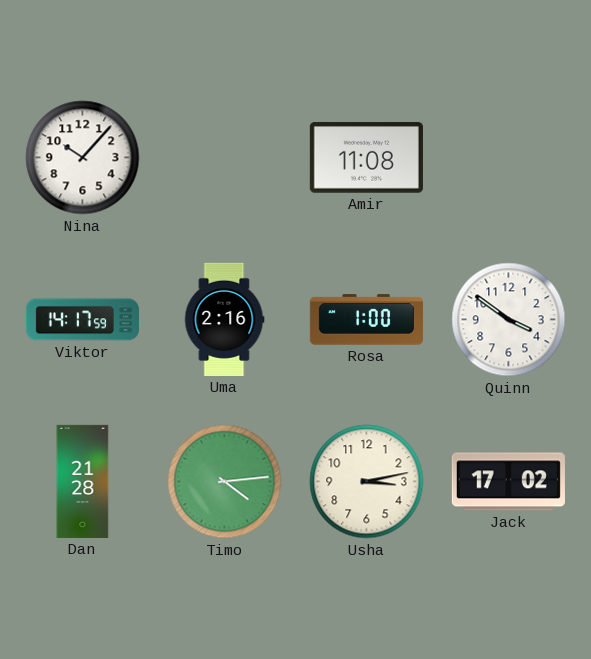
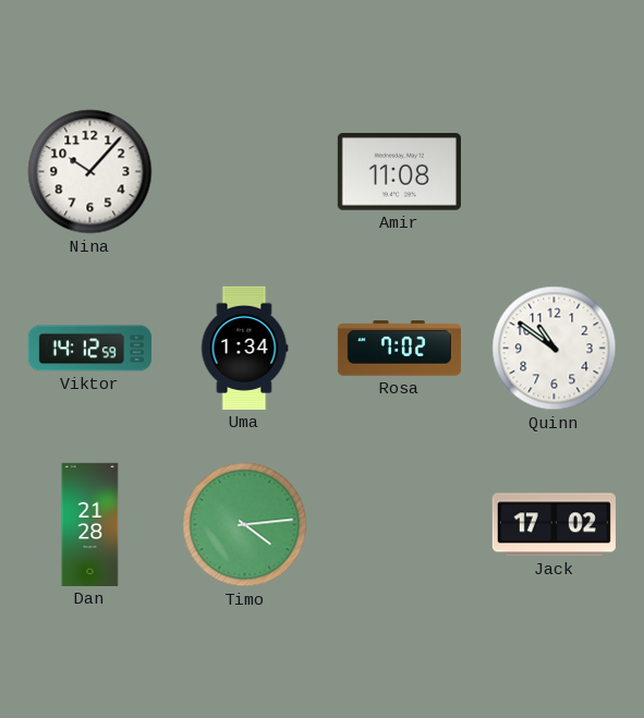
Viktor: 14:17 -> 14:12
Uma: 2:16 -> 1:34
Rosa: 1:00 -> 7:02
Quinn: 3:51 -> 10:51
Usha: 3:13 -> none
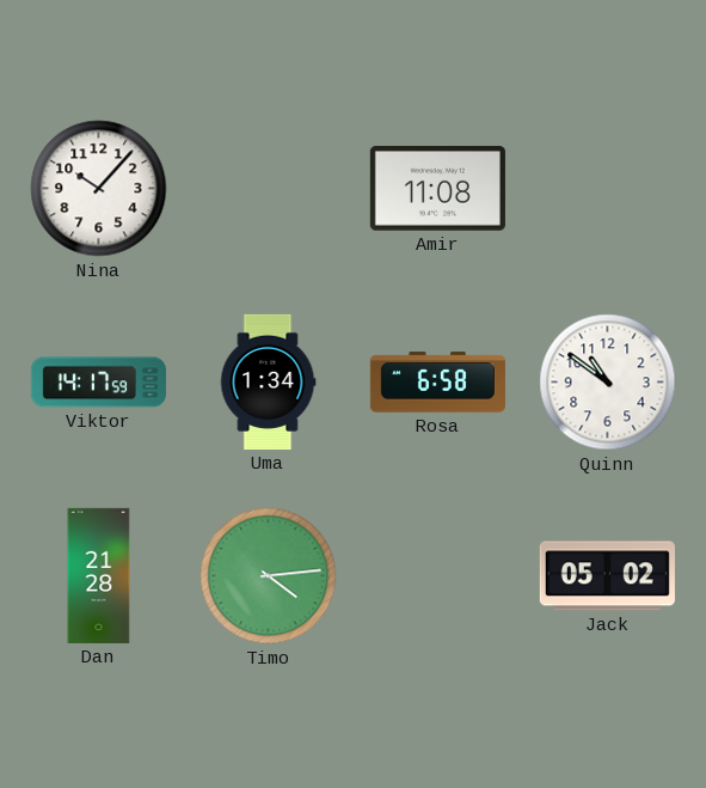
Viktor: 14:12 -> 14:17
Rosa: 7:02 -> 6:58
Jack: 17:02 -> 05:02
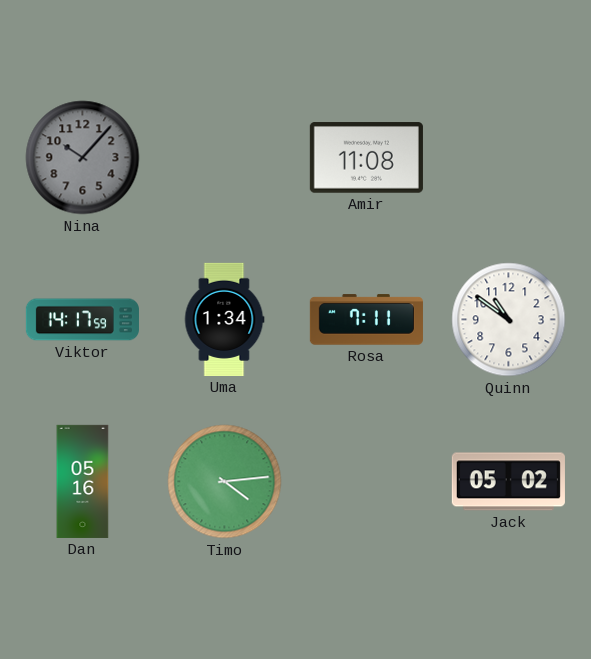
Nina dial: white -> grey
Rosa: 6:58 -> 7:11
Dan: 21:28 -> 05:16
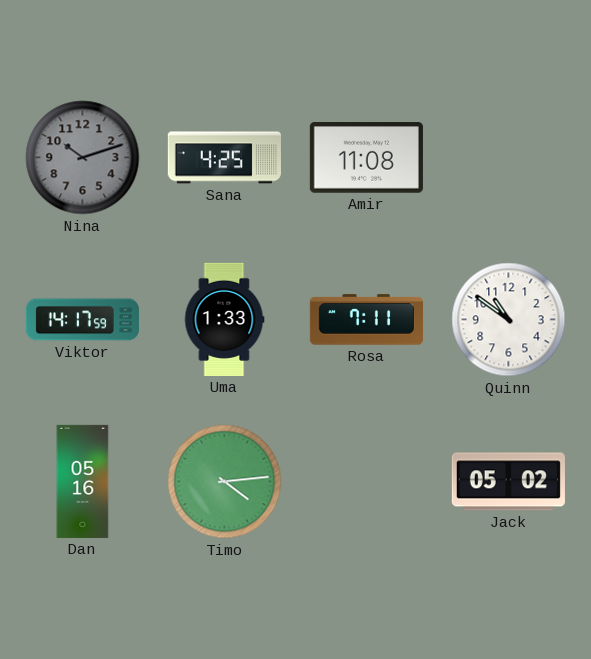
Nina: 10:07 -> 10:12
Sana: none -> 4:25
Uma: 1:34 -> 1:33
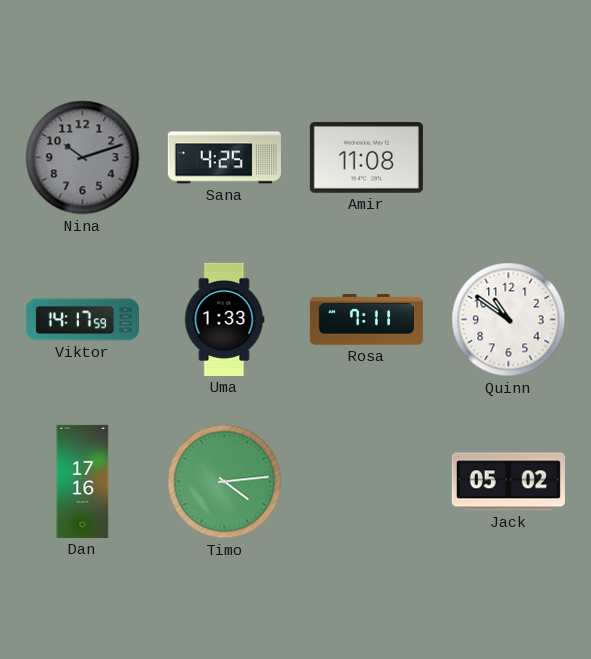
Dan: 05:16 -> 17:16
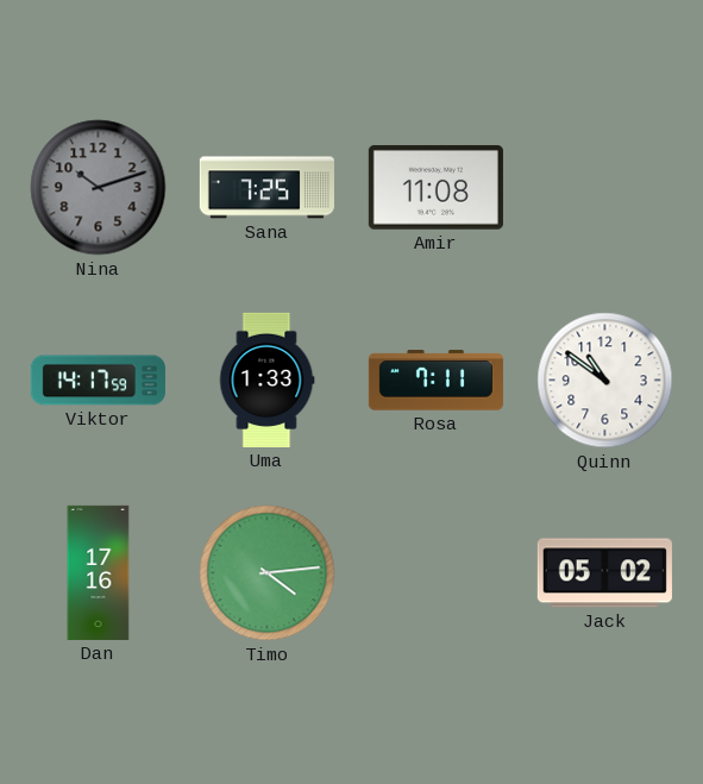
Sana: 4:25 -> 7:25
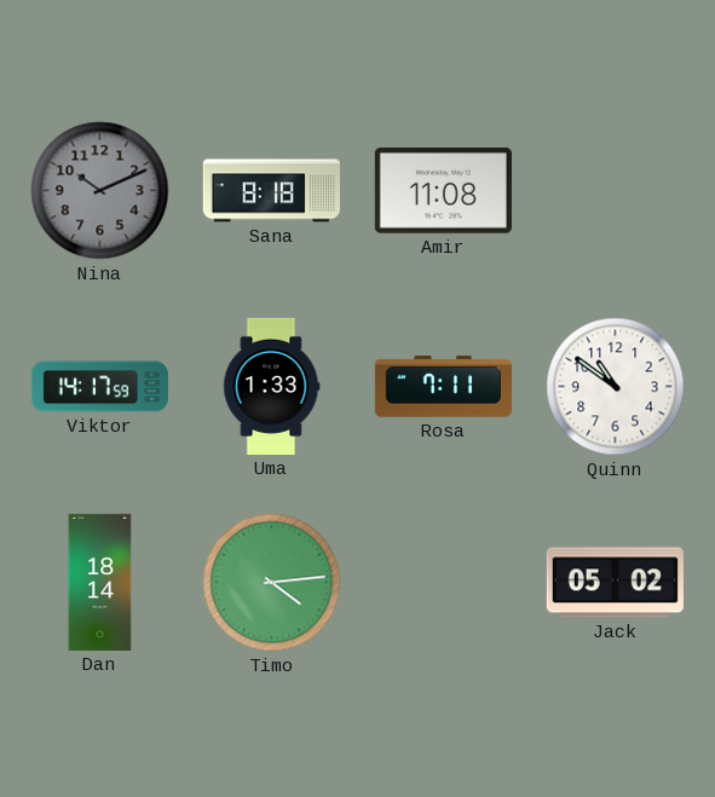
Nina: 10:12 -> 10:11
Sana: 7:25 -> 8:18
Dan: 17:16 -> 18:14
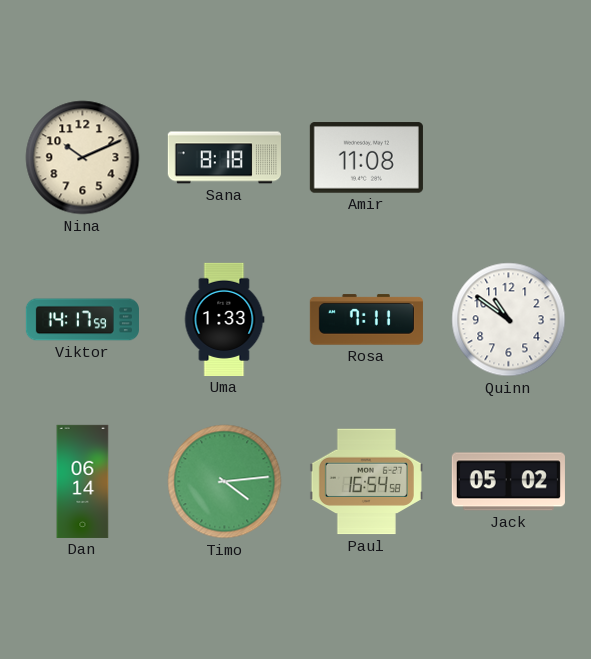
Nina dial: grey -> cream
Dan: 18:14 -> 06:14
Paul: none -> 16:54
